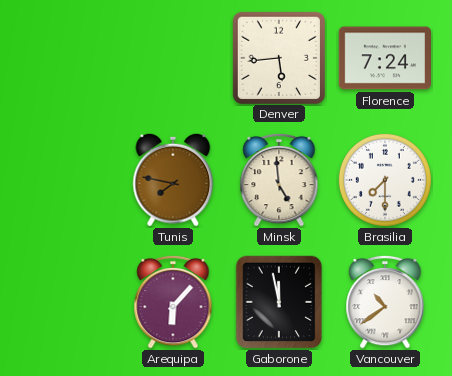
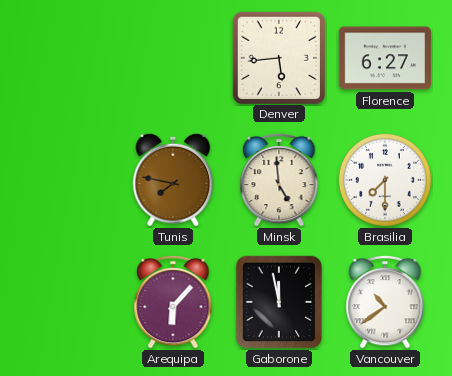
Florence: 7:24 -> 6:27
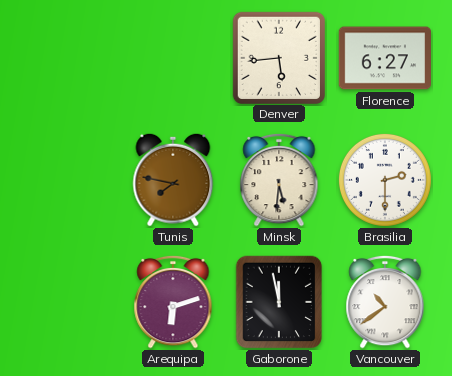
Minsk: 4:59 -> 5:31
Brasilia: 7:30 -> 2:30
Arequipa: 6:07 -> 6:12
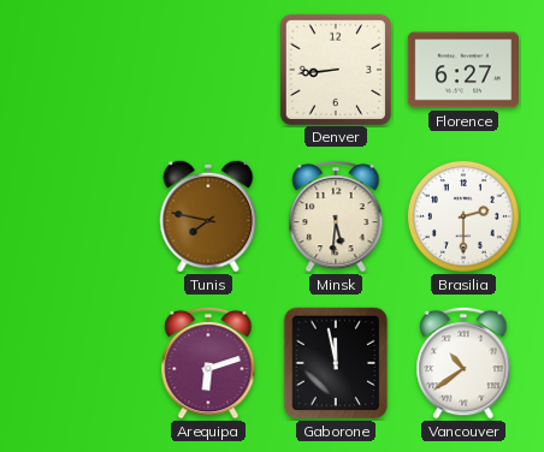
Denver: 5:44 -> 8:44
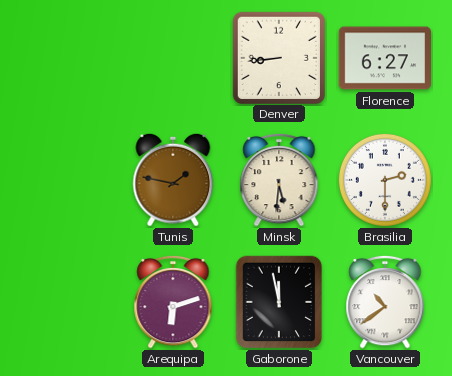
Tunis: 7:47 -> 1:47
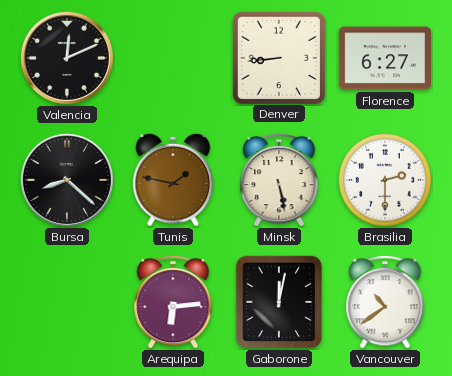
Valencia: none -> 12:11
Bursa: none -> 8:22
Minsk: 5:31 -> 5:28
Arequipa: 6:12 -> 6:14
Gaborone: 11:58 -> 12:02
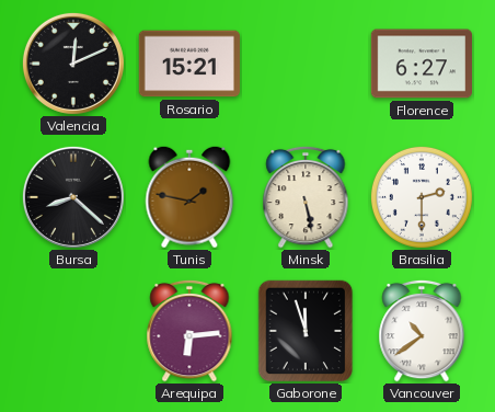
Rosario: none -> 15:21
Denver: 8:44 -> none
Gaborone: 12:02 -> 11:57
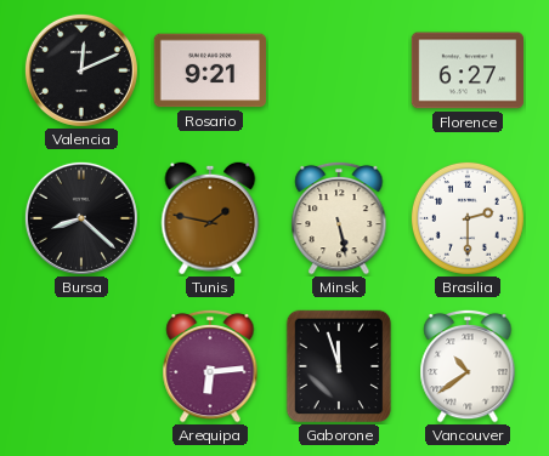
Rosario: 15:21 -> 9:21
